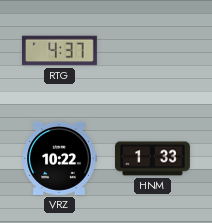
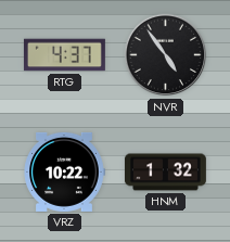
NVR: none -> 4:54
HNM: 1:33 -> 1:32
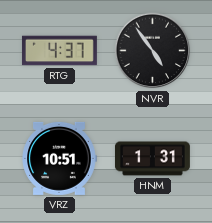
VRZ: 10:22 -> 10:51
HNM: 1:32 -> 1:31
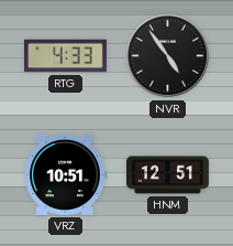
RTG: 4:37 -> 4:33
HNM: 1:31 -> 12:51
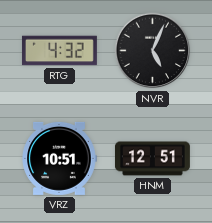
RTG: 4:33 -> 4:32
NVR: 4:54 -> 5:04
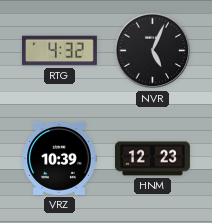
VRZ: 10:51 -> 10:39
HNM: 12:51 -> 12:23
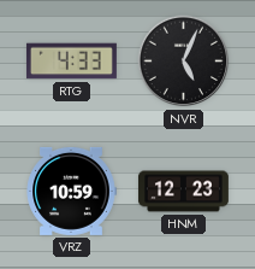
RTG: 4:32 -> 4:33
VRZ: 10:39 -> 10:59
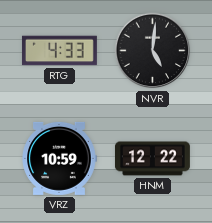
NVR: 5:04 -> 5:01
HNM: 12:23 -> 12:22
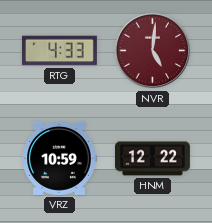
NVR dial: black -> burgundy
